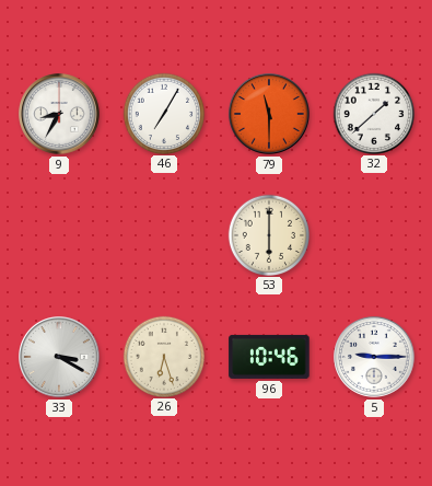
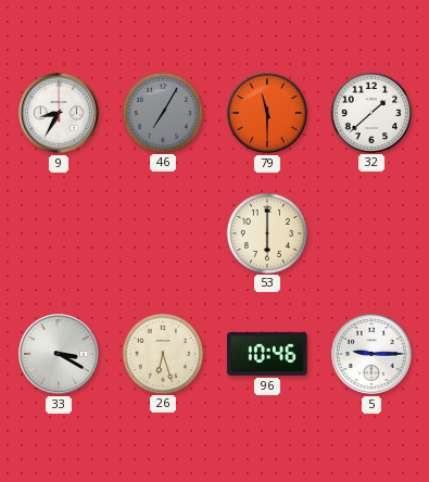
46 dial: white -> grey
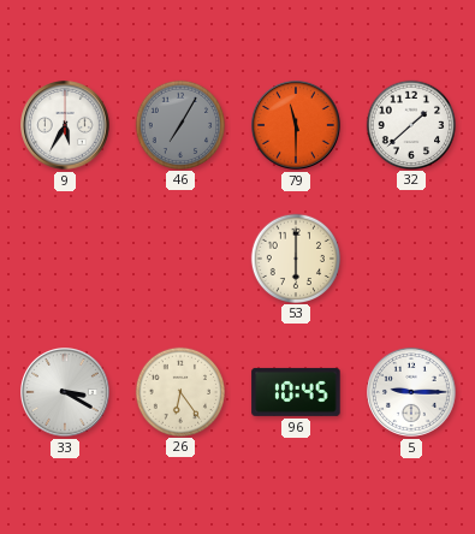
9: 8:35 -> 5:35
26: 6:27 -> 6:24
96: 10:46 -> 10:45
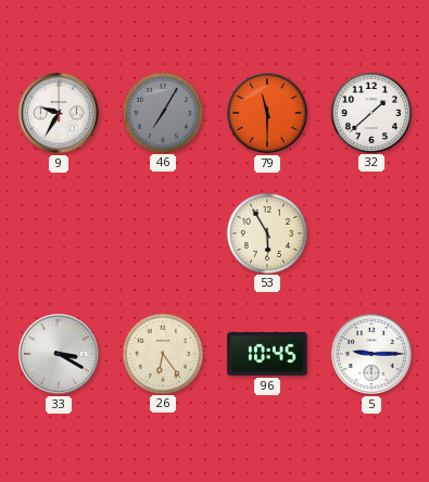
9: 5:35 -> 9:35
53: 6:00 -> 5:55
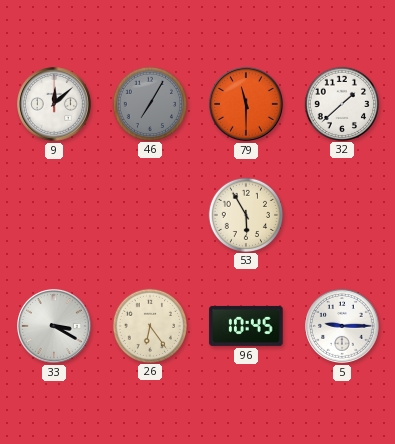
9: 9:35 -> 12:08
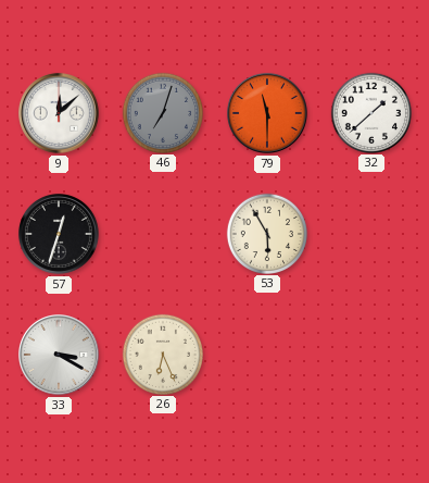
46: 7:05 -> 7:03
57: none -> 12:33
26: 6:24 -> 6:26
96: 10:45 -> none
5: 9:15 -> none
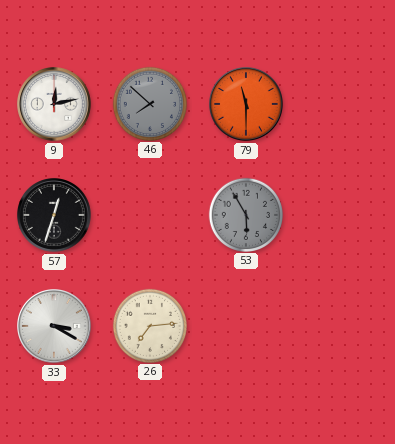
9: 12:08 -> 12:13
46: 7:03 -> 7:52
32: 1:38 -> none
53 dial: cream -> grey
26: 6:26 -> 7:14
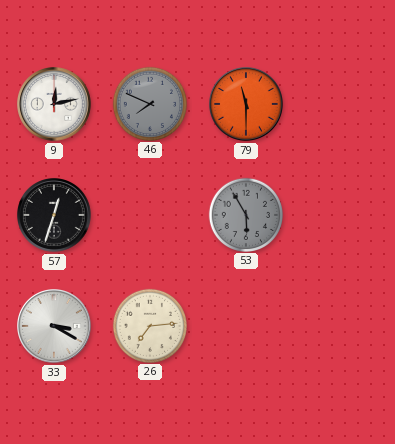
46: 7:52 -> 7:49
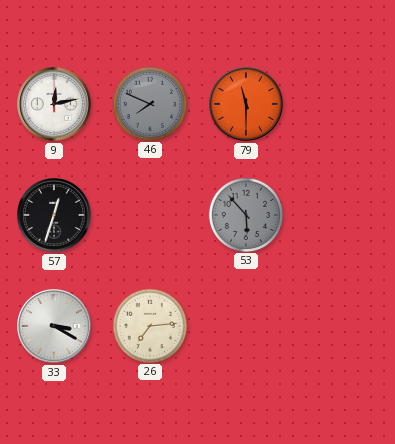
53: 5:55 -> 5:53
